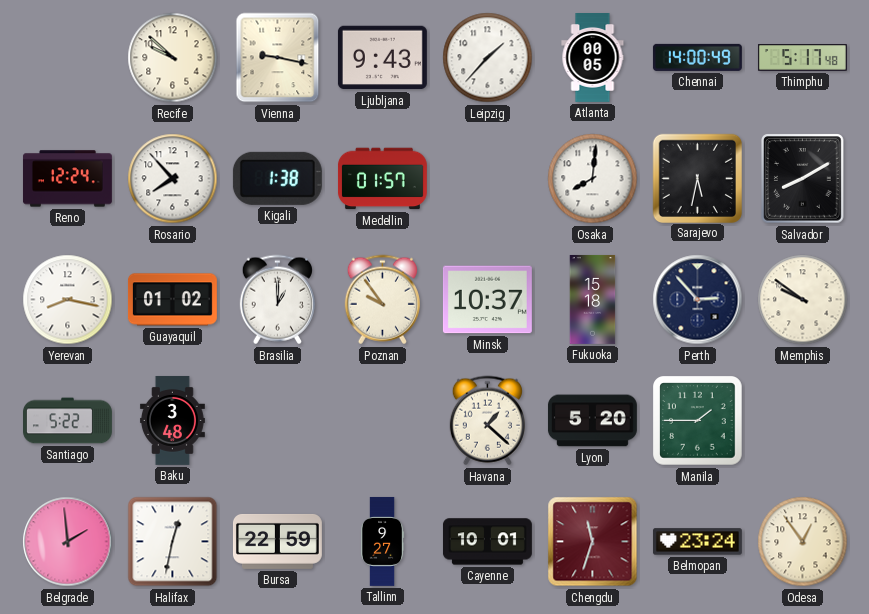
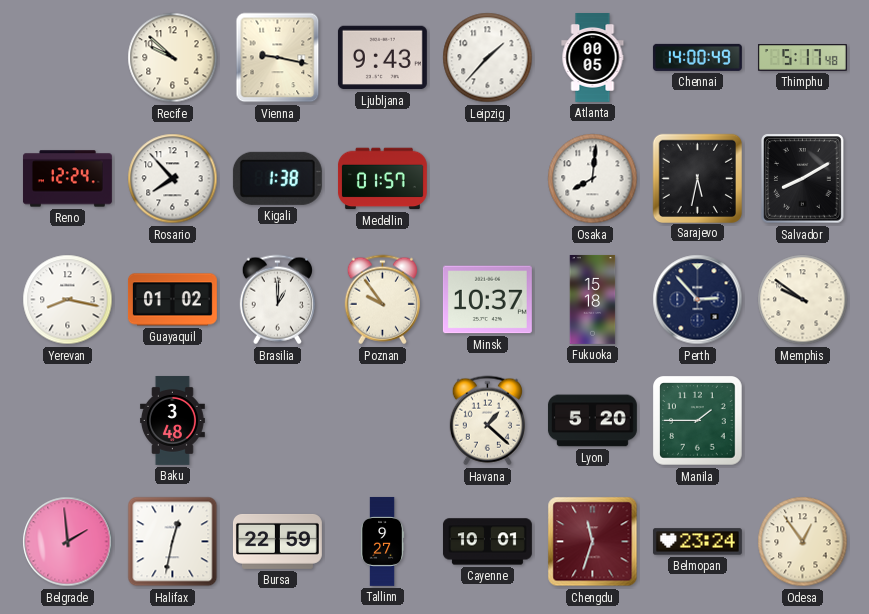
Santiago: 5:22 -> none
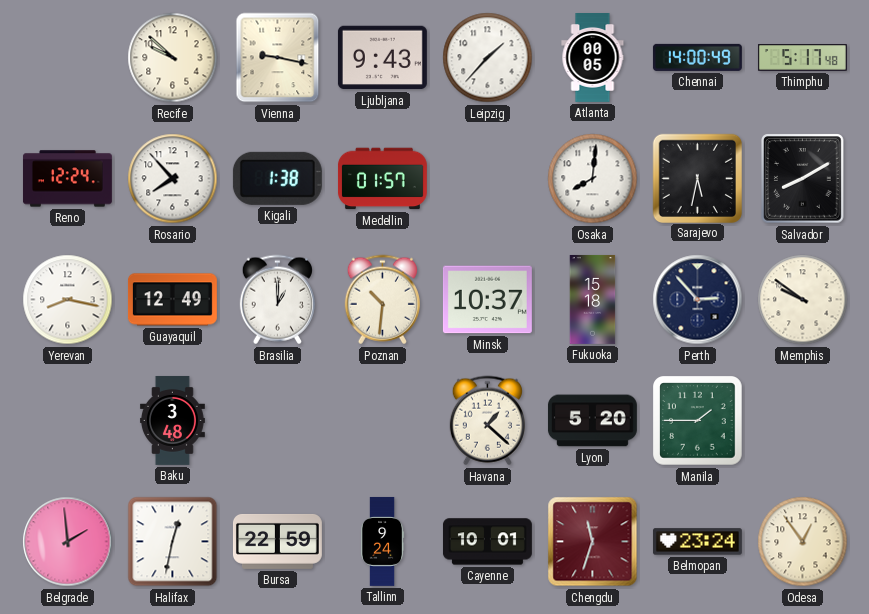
Guayaquil: 01:02 -> 12:49
Poznan: 9:54 -> 10:31
Tallinn: 9:27 -> 9:24
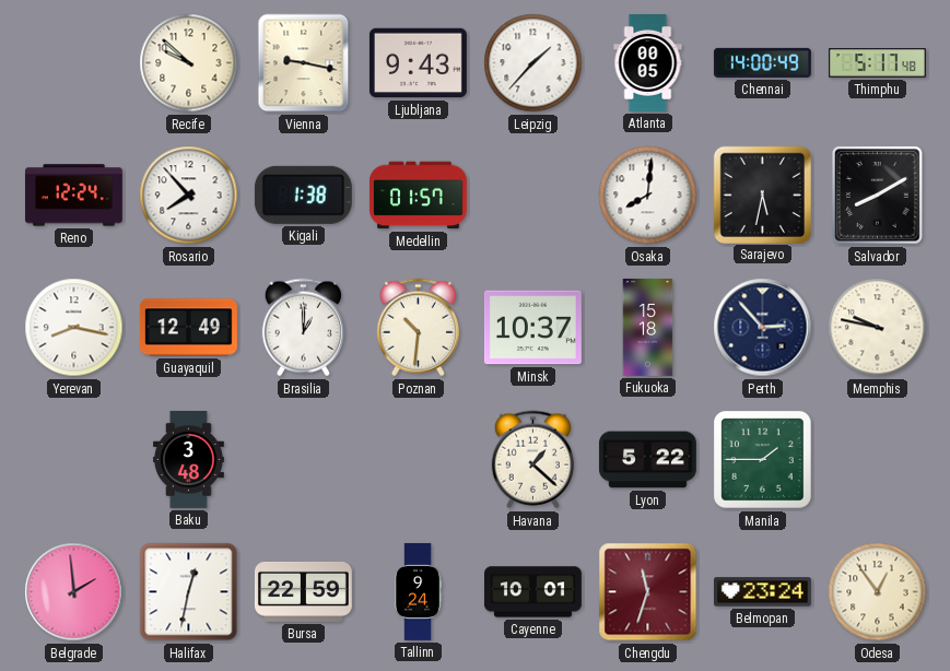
Memphis: 9:51 -> 9:47
Lyon: 5:20 -> 5:22
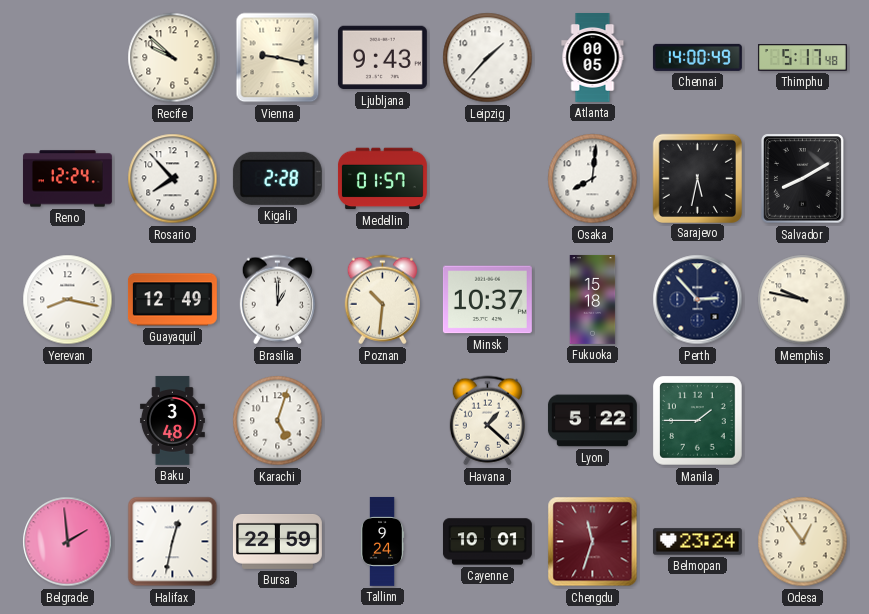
Kigali: 1:38 -> 2:28
Karachi: none -> 5:03
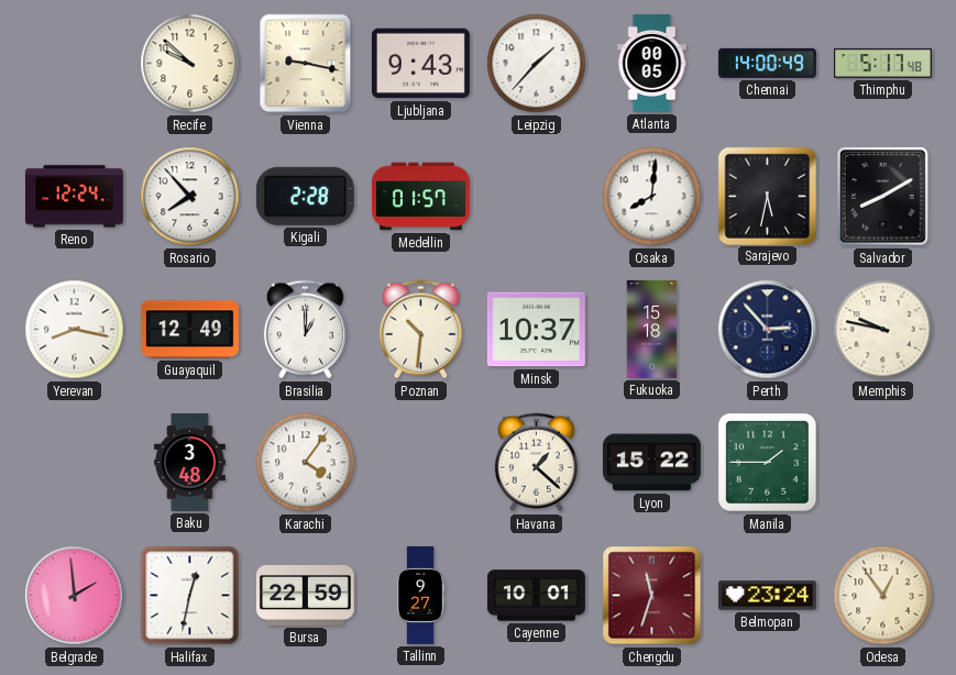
Karachi: 5:03 -> 4:06
Lyon: 5:22 -> 15:22
Tallinn: 9:24 -> 9:27
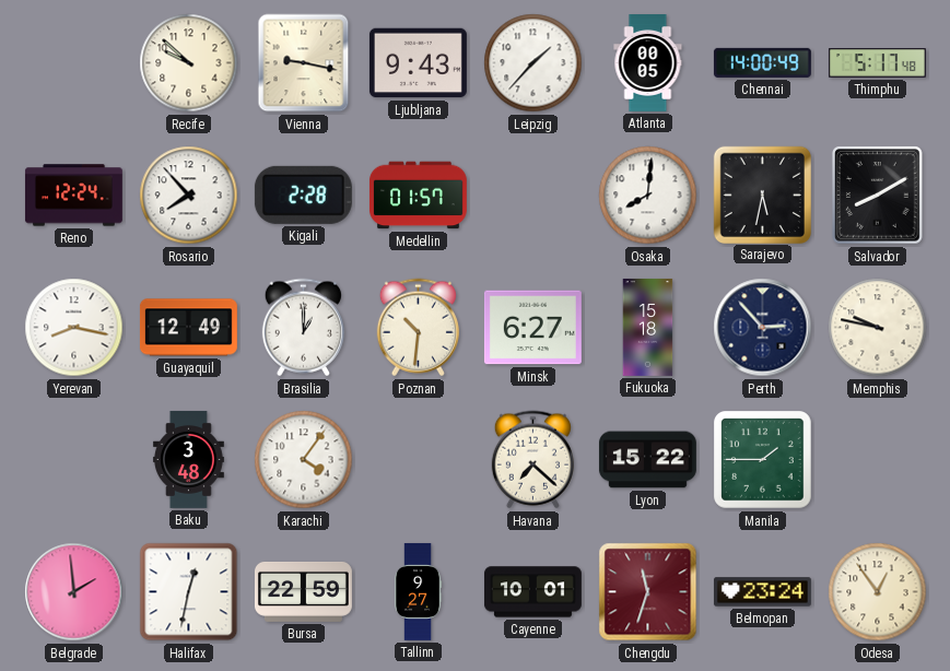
Minsk: 10:37 -> 6:27
Havana: 1:22 -> 7:22
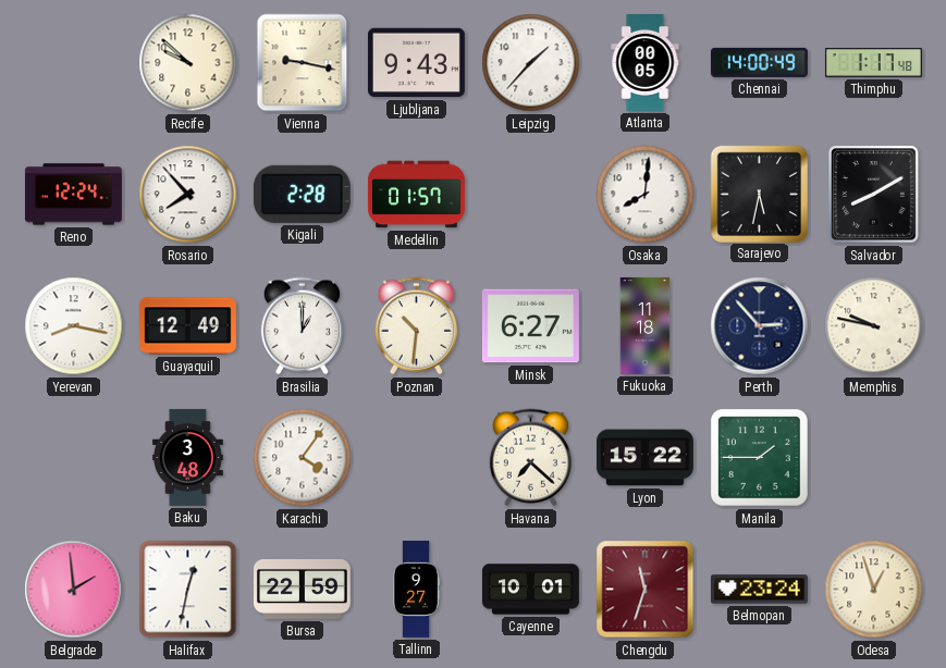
Thimphu: 5:17 -> 1:17
Fukuoka: 15:18 -> 11:18
Odesa: 12:54 -> 12:57
